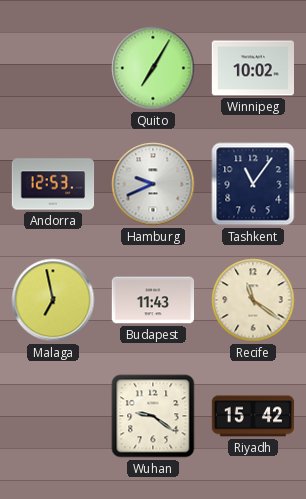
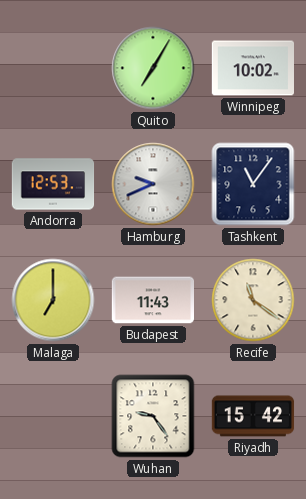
Malaga: 6:58 -> 7:00
Wuhan: 9:21 -> 9:24
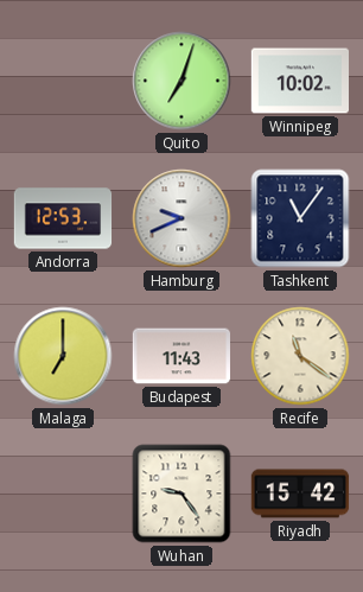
Quito: 7:05 -> 7:03
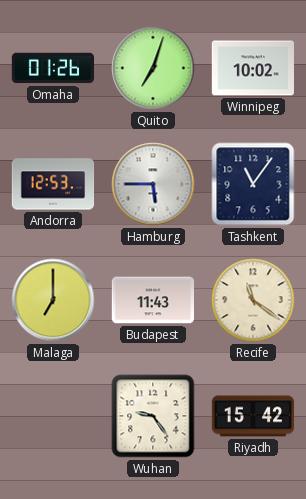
Omaha: none -> 01:26
Hamburg: 9:41 -> 5:45
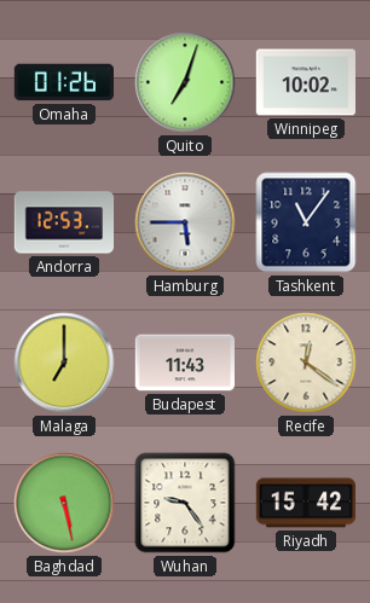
Recife: 11:21 -> 12:21
Baghdad: none -> 5:28
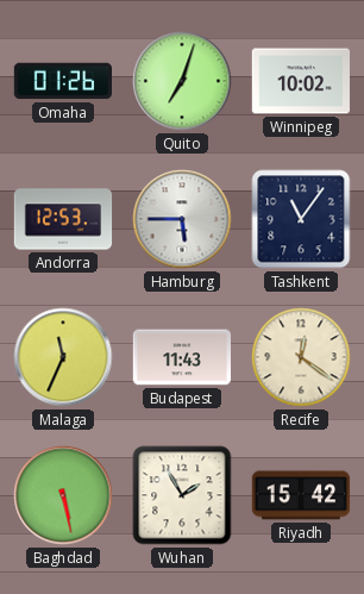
Malaga: 7:00 -> 11:34
Wuhan: 9:24 -> 1:55
